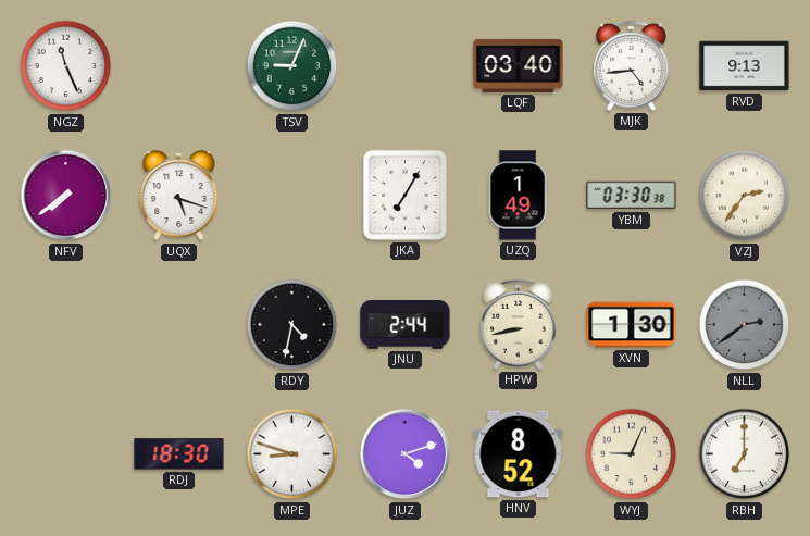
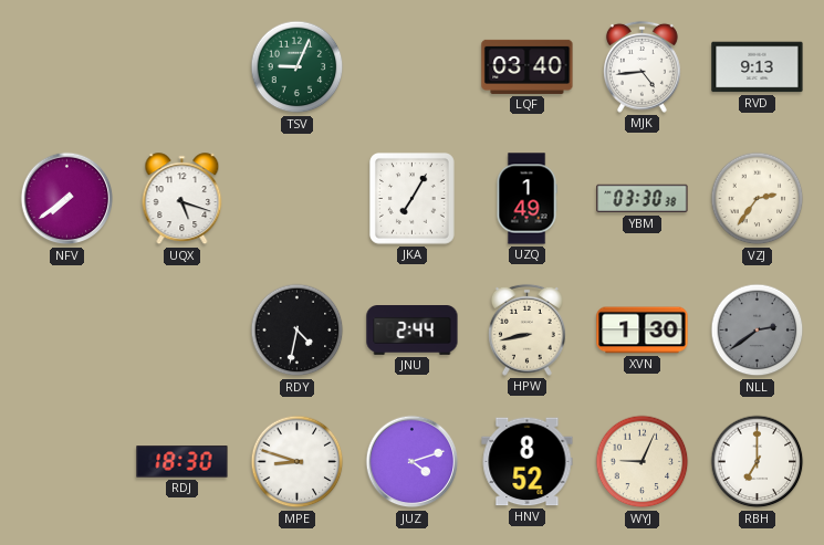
NGZ: 11:26 -> none
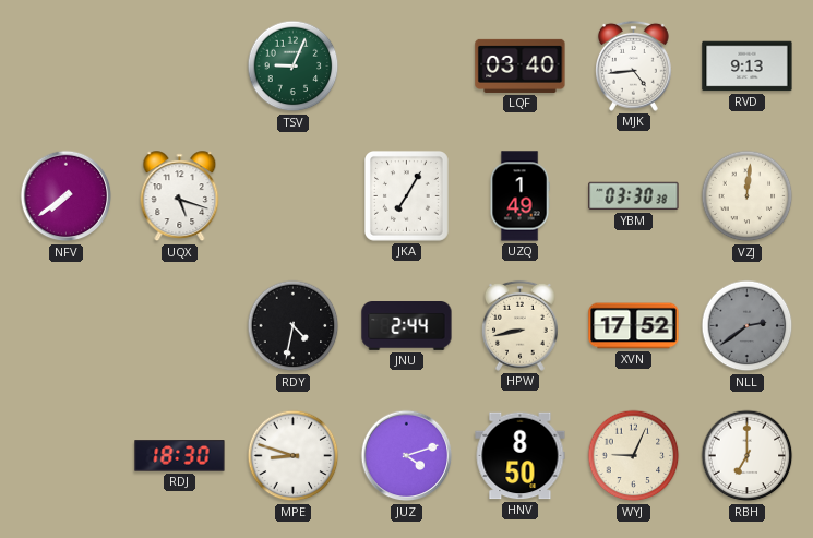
VZJ: 2:36 -> 12:01
XVN: 1:30 -> 17:52
HNV: 8:52 -> 8:50
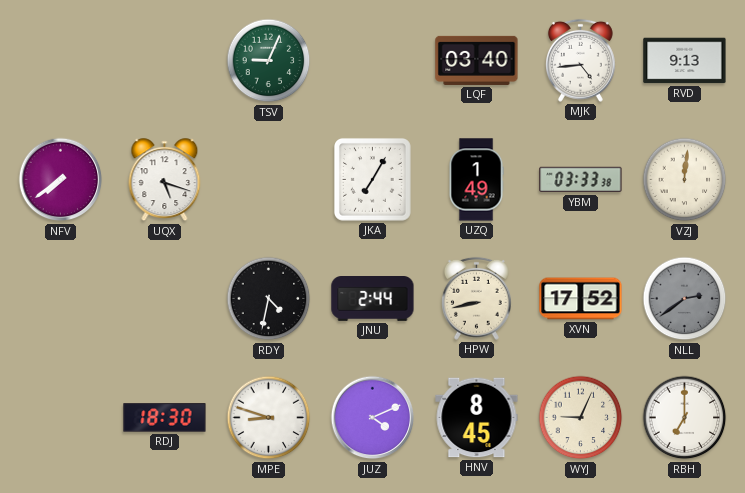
YBM: 03:30 -> 03:33
JUZ: 4:12 -> 4:11
HNV: 8:50 -> 8:45
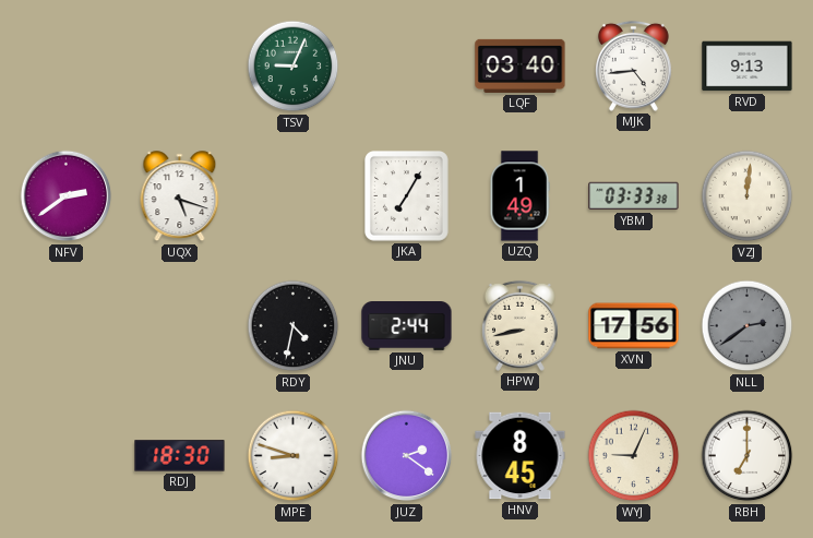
NFV: 7:39 -> 2:39
XVN: 17:52 -> 17:56
JUZ: 4:11 -> 2:21
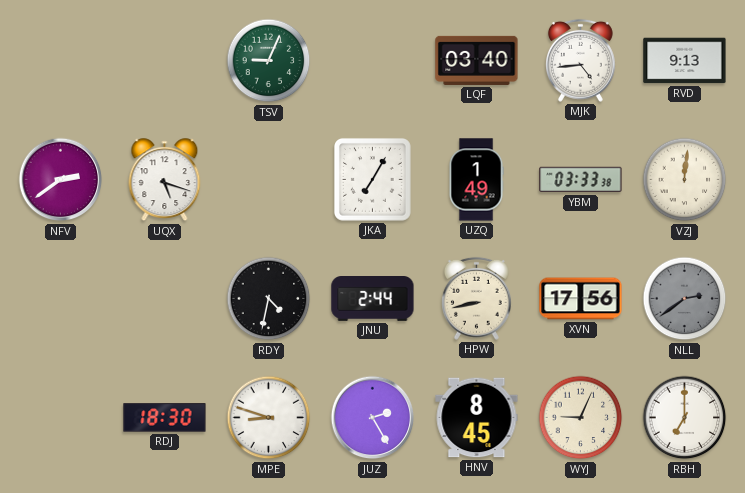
JUZ: 2:21 -> 2:25
